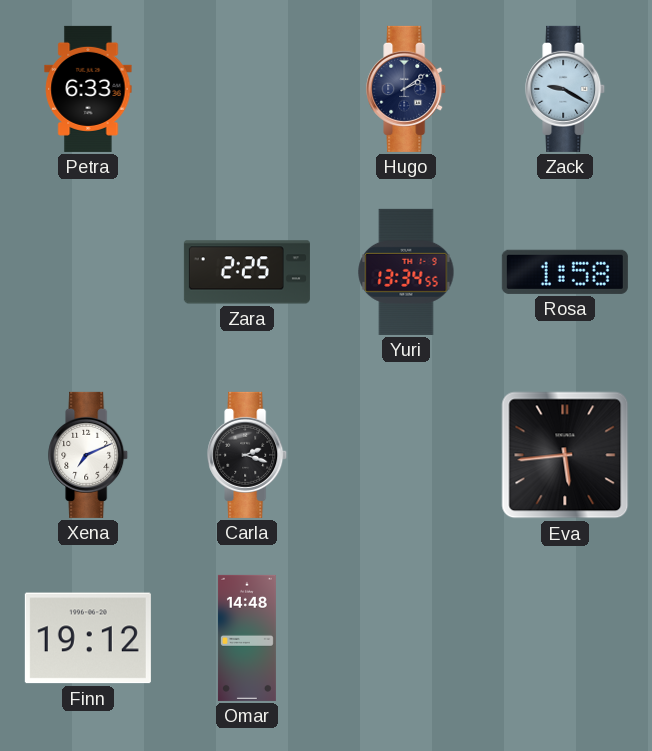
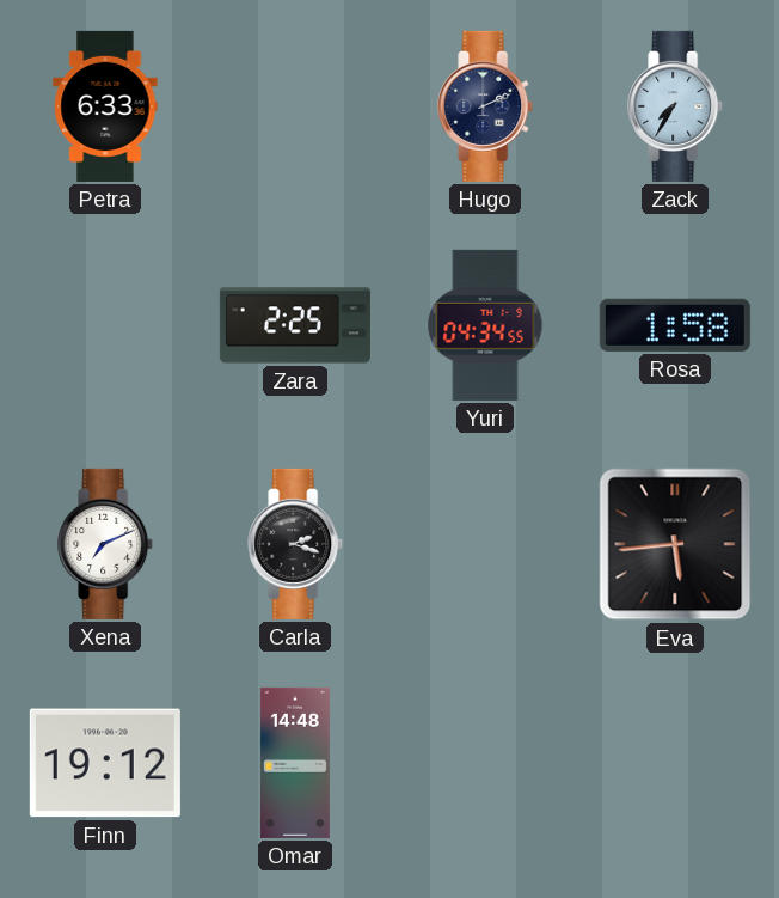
Hugo: 2:09 -> 2:11
Zack: 9:20 -> 7:35
Yuri: 13:34 -> 04:34
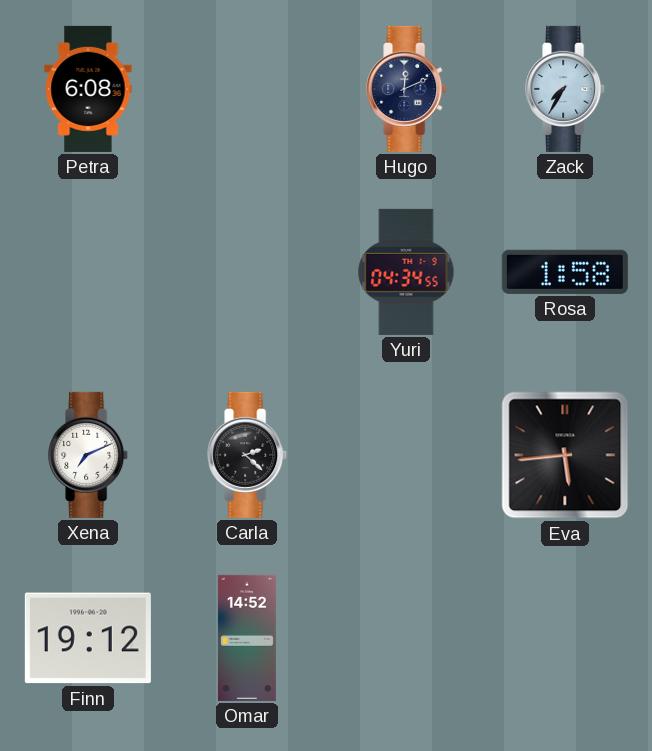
Petra: 6:33 -> 6:08
Hugo: 2:11 -> 12:11
Zara: 2:25 -> none
Carla: 2:18 -> 2:22
Omar: 14:48 -> 14:52
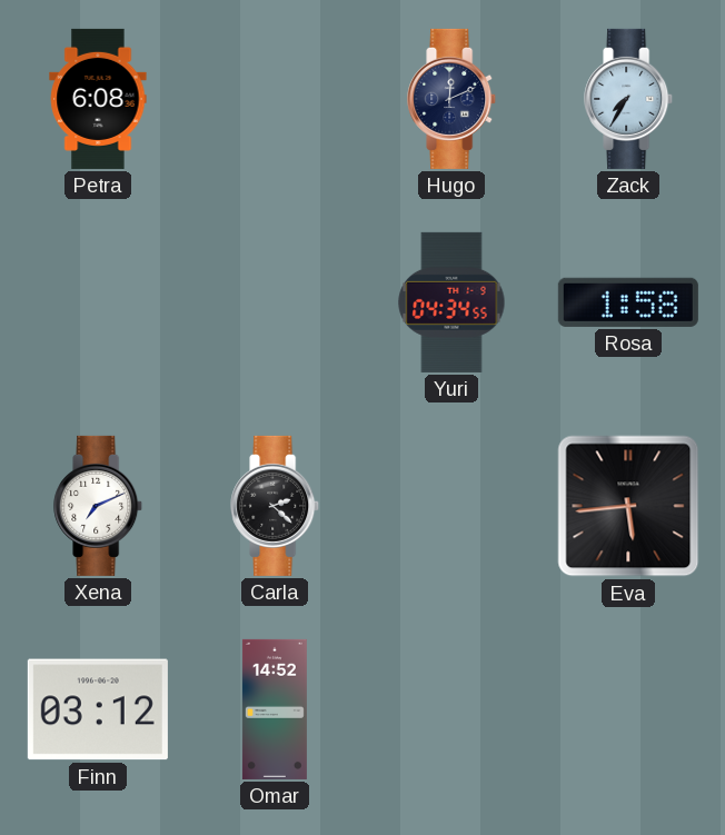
Finn: 19:12 -> 03:12
